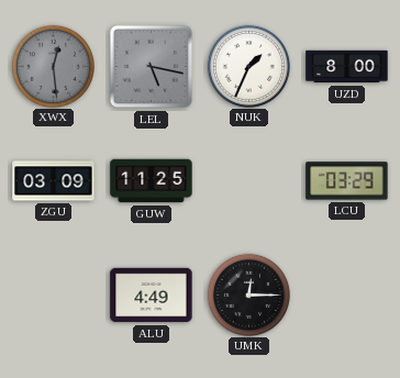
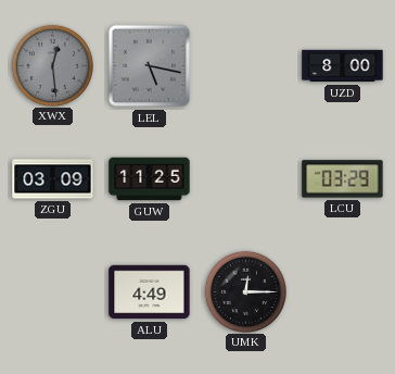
NUK: 1:34 -> none
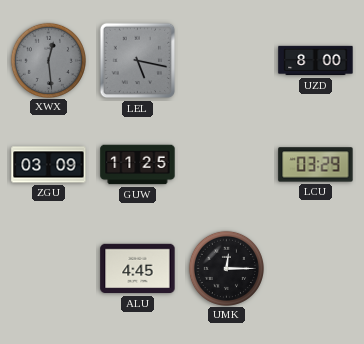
ALU: 4:49 -> 4:45
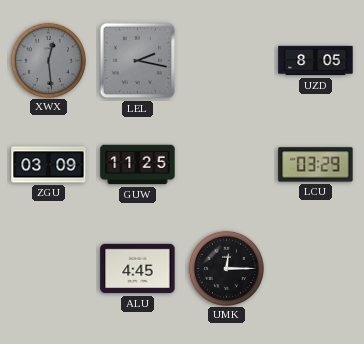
LEL: 5:17 -> 2:17
UZD: 8:00 -> 8:05
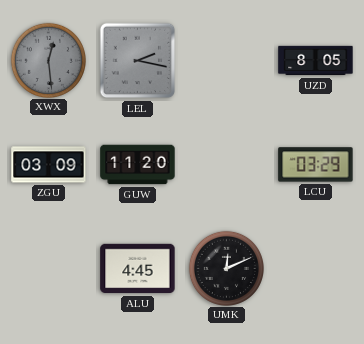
GUW: 11:25 -> 11:20
UMK: 12:15 -> 12:11
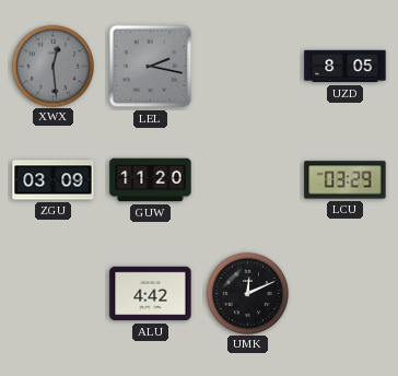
ALU: 4:45 -> 4:42
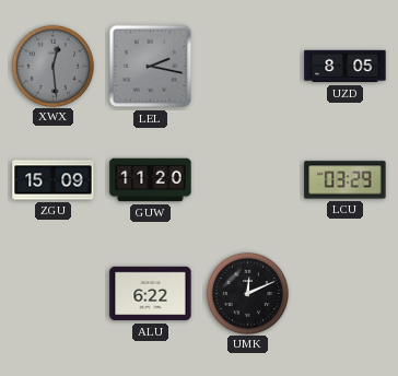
ZGU: 03:09 -> 15:09
ALU: 4:42 -> 6:22
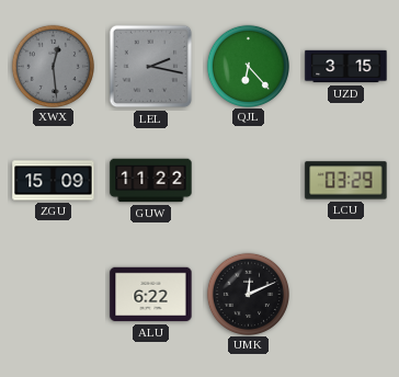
QJL: none -> 6:23
UZD: 8:05 -> 3:15
GUW: 11:20 -> 11:22
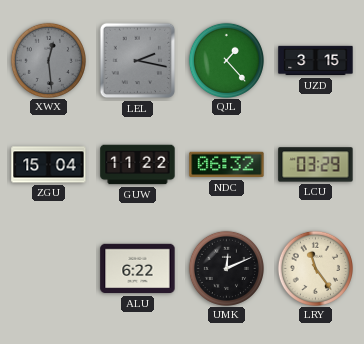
QJL: 6:23 -> 1:23
ZGU: 15:09 -> 15:04
NDC: none -> 06:32
LRY: none -> 11:24
